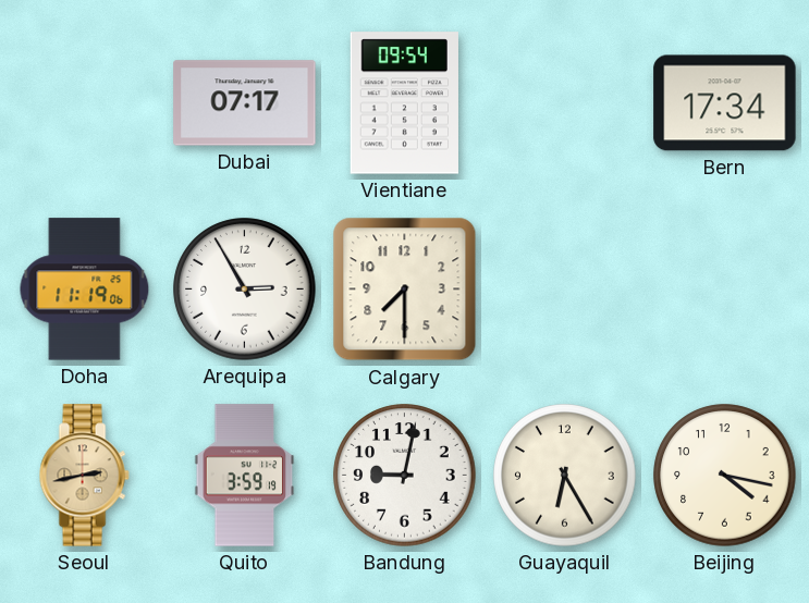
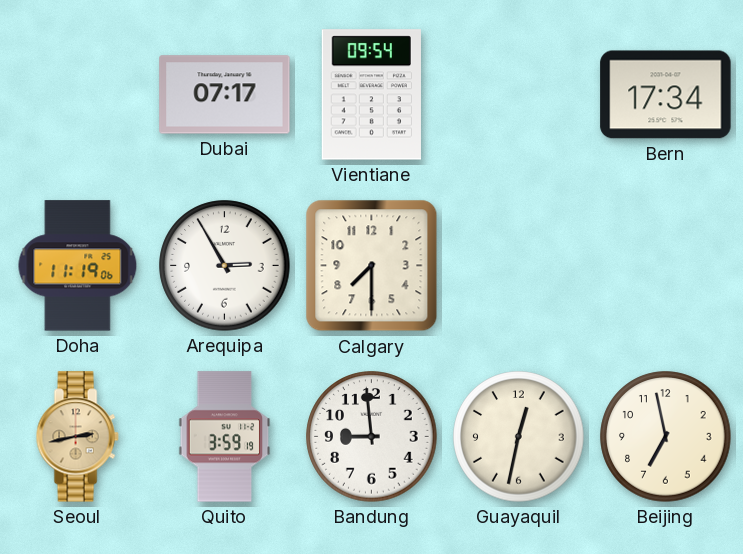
Bandung: 9:02 -> 8:59
Guayaquil: 6:25 -> 12:32
Beijing: 4:17 -> 6:58
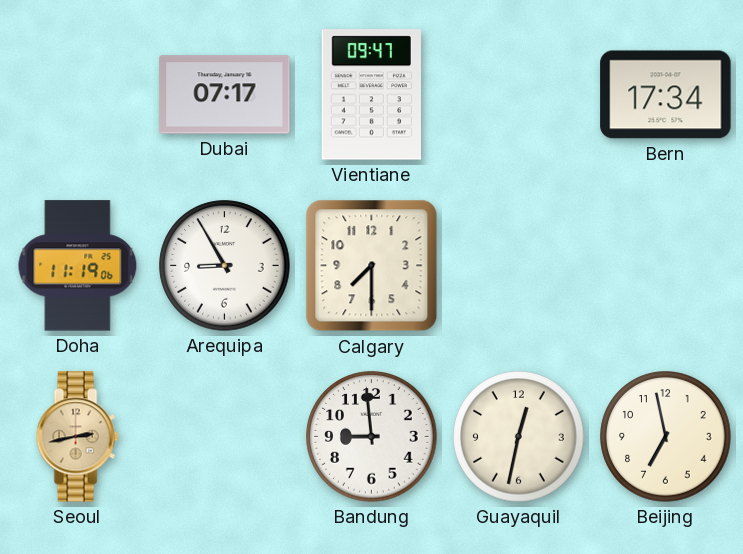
Vientiane: 09:54 -> 09:47
Arequipa: 2:55 -> 8:55
Quito: 3:59 -> none
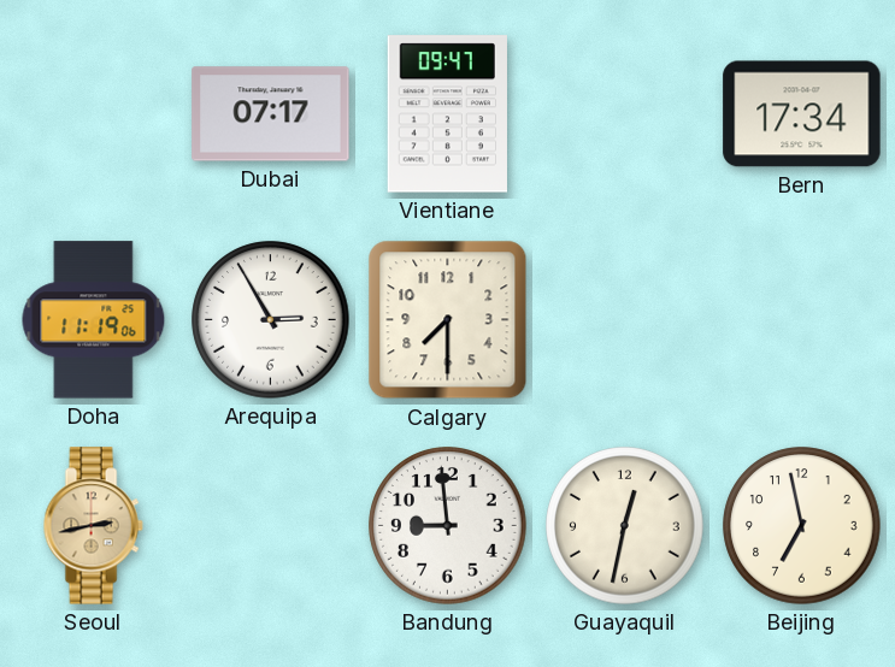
Arequipa: 8:55 -> 2:55
